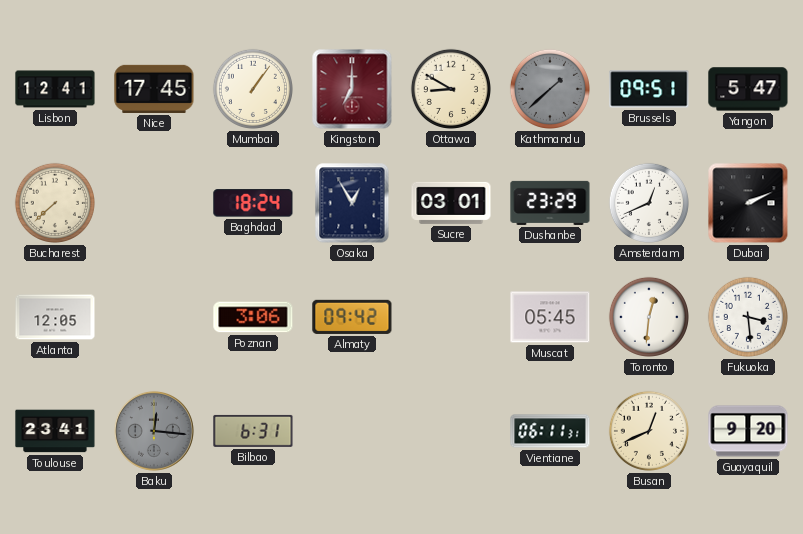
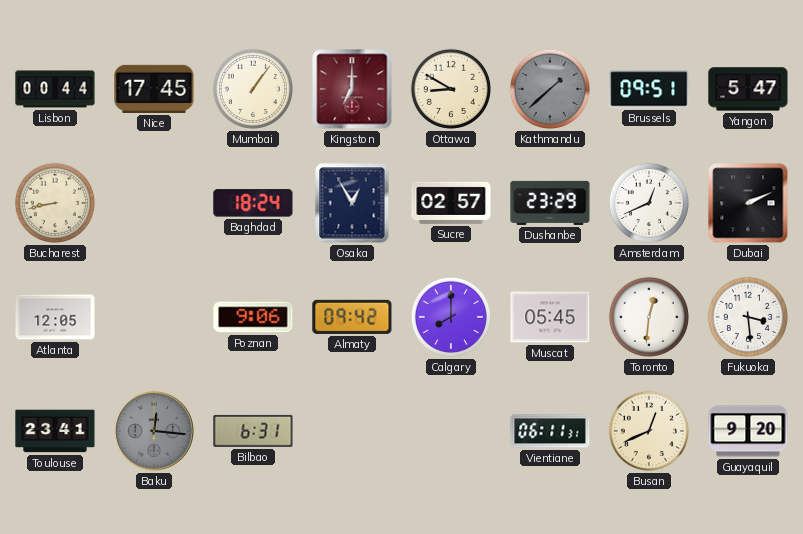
Lisbon: 12:41 -> 00:44
Bucharest: 7:38 -> 8:43
Sucre: 03:01 -> 02:57
Poznan: 3:06 -> 9:06
Calgary: none -> 8:00
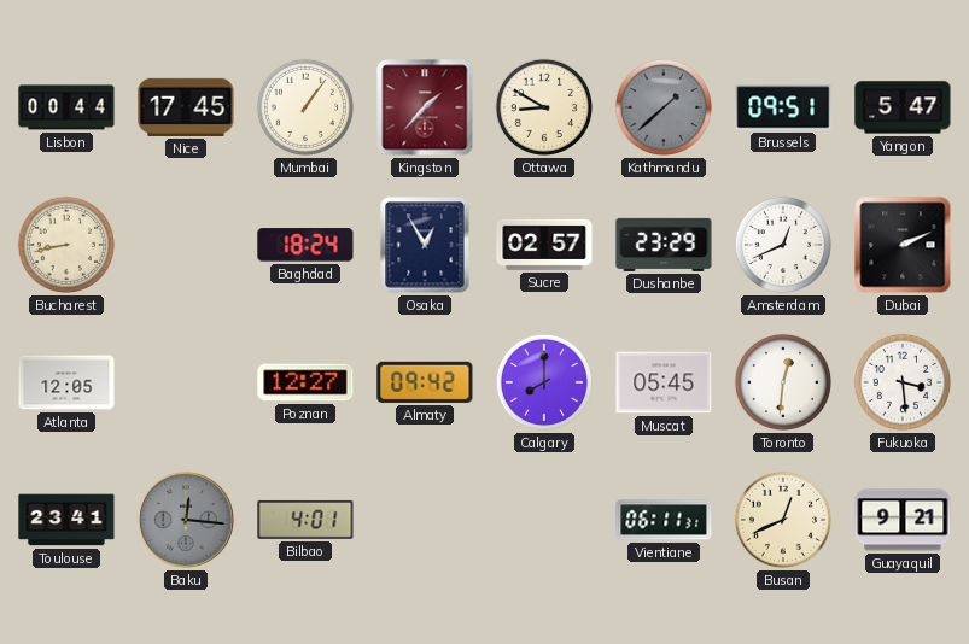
Kingston: 7:00 -> 1:37
Poznan: 9:06 -> 12:27
Bilbao: 6:31 -> 4:01
Guayaquil: 9:20 -> 9:21
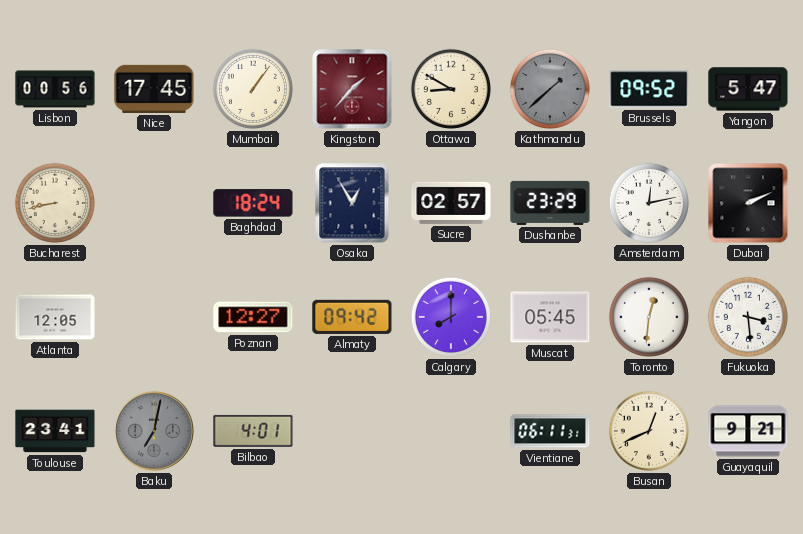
Lisbon: 00:44 -> 00:56
Brussels: 09:51 -> 09:52
Amsterdam: 12:41 -> 12:13
Baku: 12:16 -> 7:02
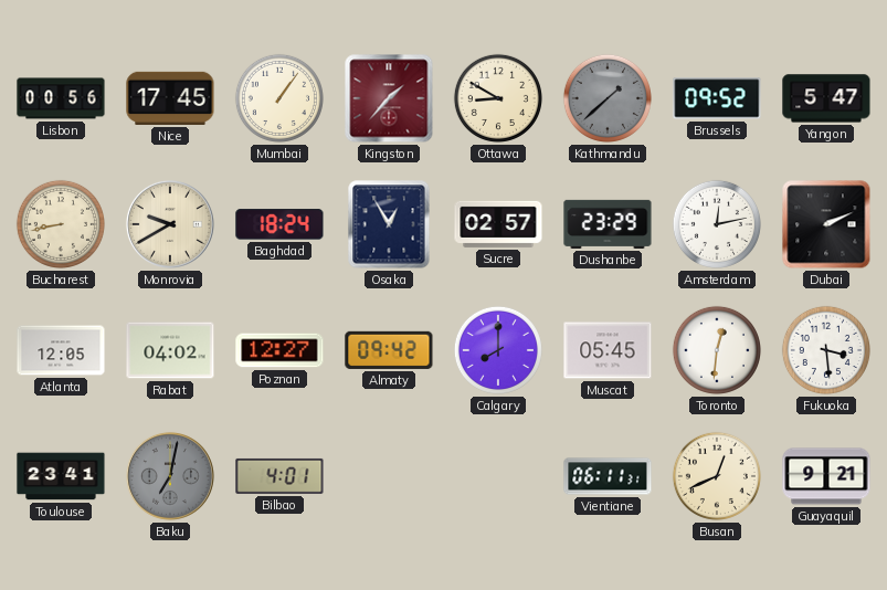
Monrovia: none -> 9:40
Rabat: none -> 04:02
